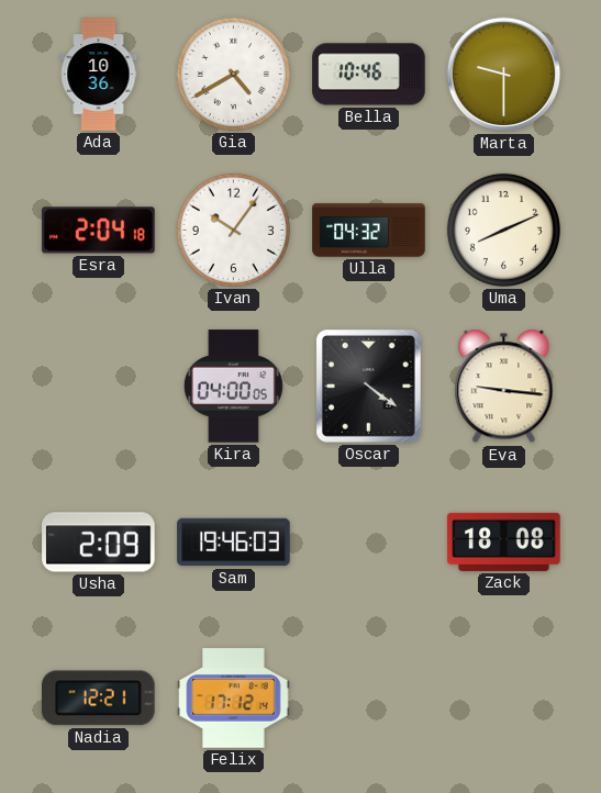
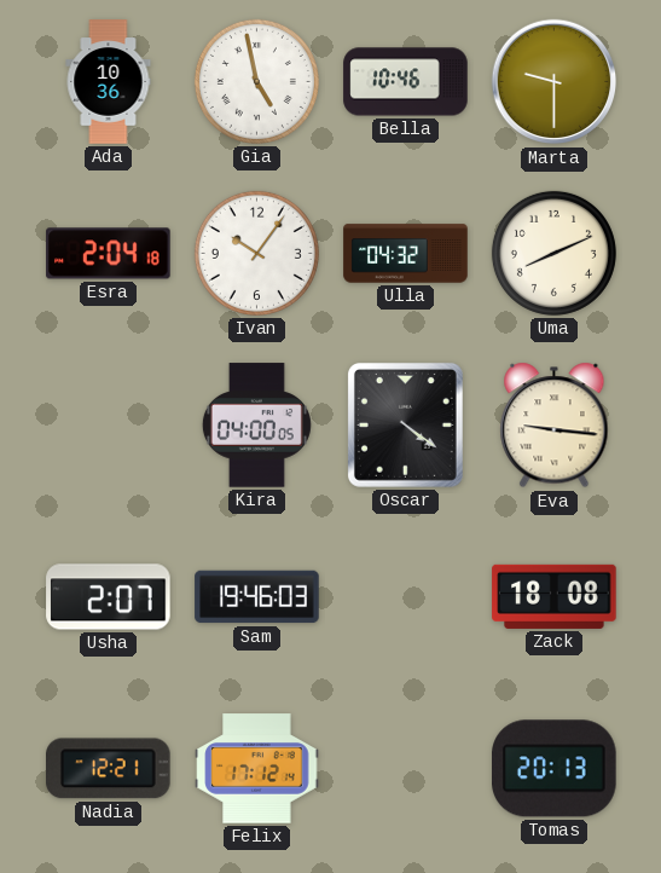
Gia: 4:40 -> 4:58
Usha: 2:09 -> 2:07
Tomas: none -> 20:13
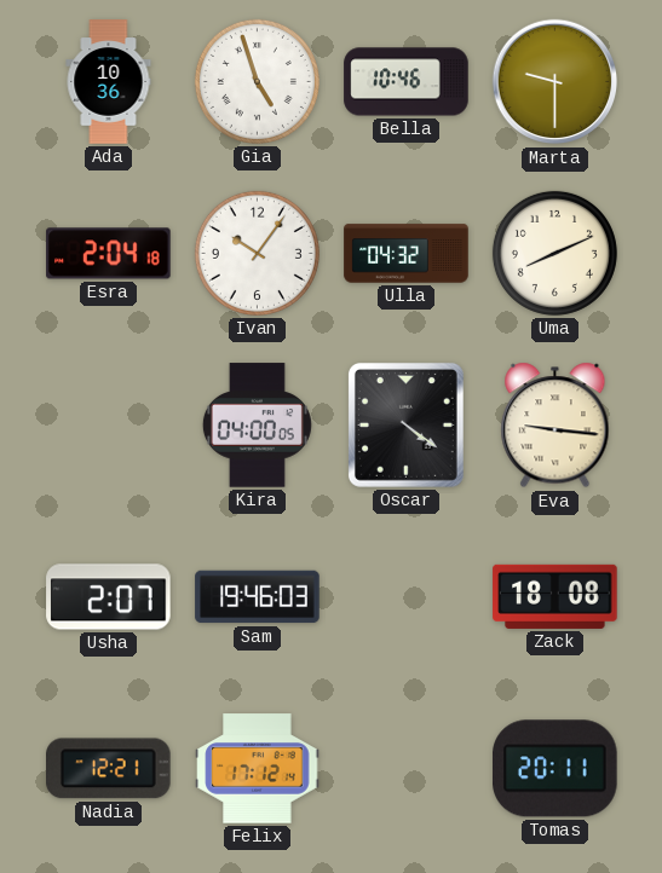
Gia: 4:58 -> 4:57
Tomas: 20:13 -> 20:11
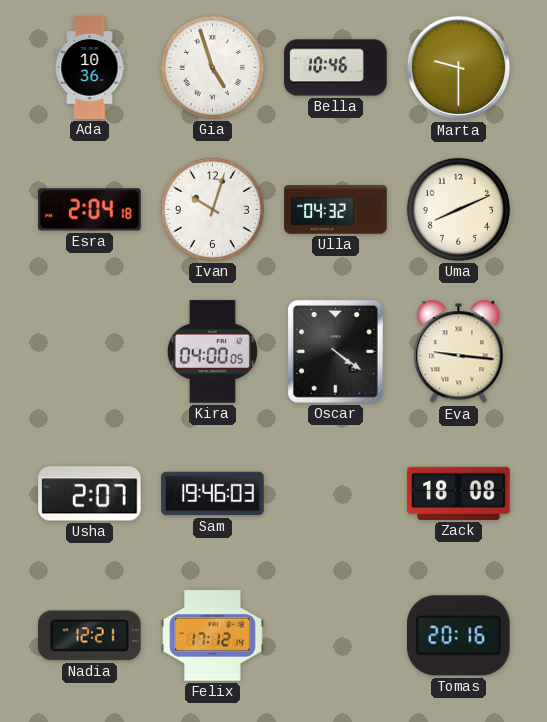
Ivan: 10:06 -> 10:03
Tomas: 20:11 -> 20:16
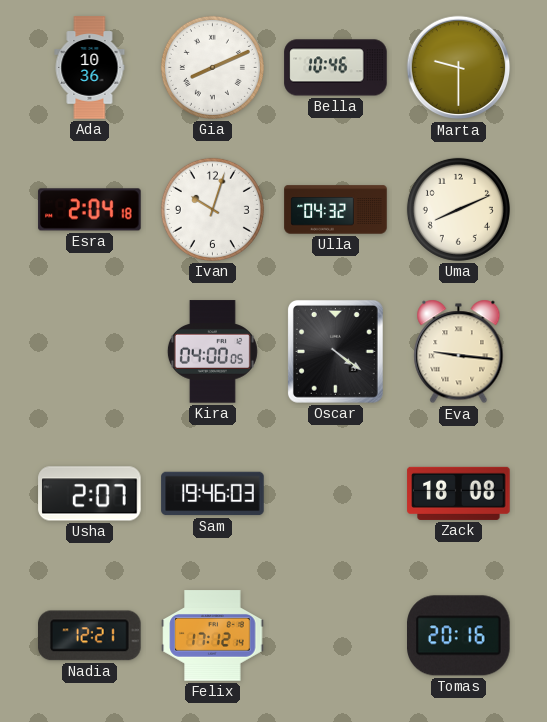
Gia: 4:57 -> 8:11
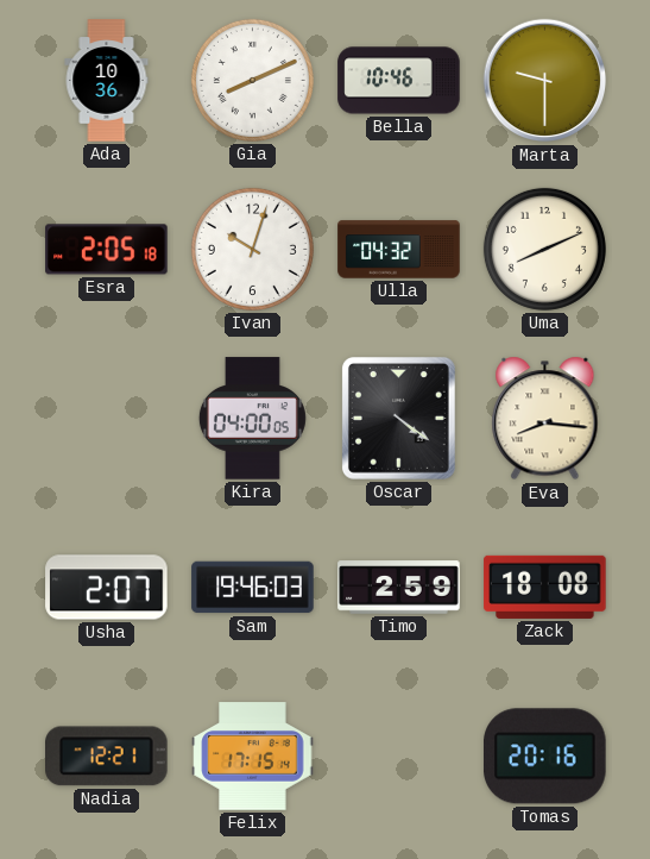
Esra: 2:04 -> 2:05
Eva: 9:16 -> 8:16
Timo: none -> 2:59
Felix: 17:12 -> 17:15
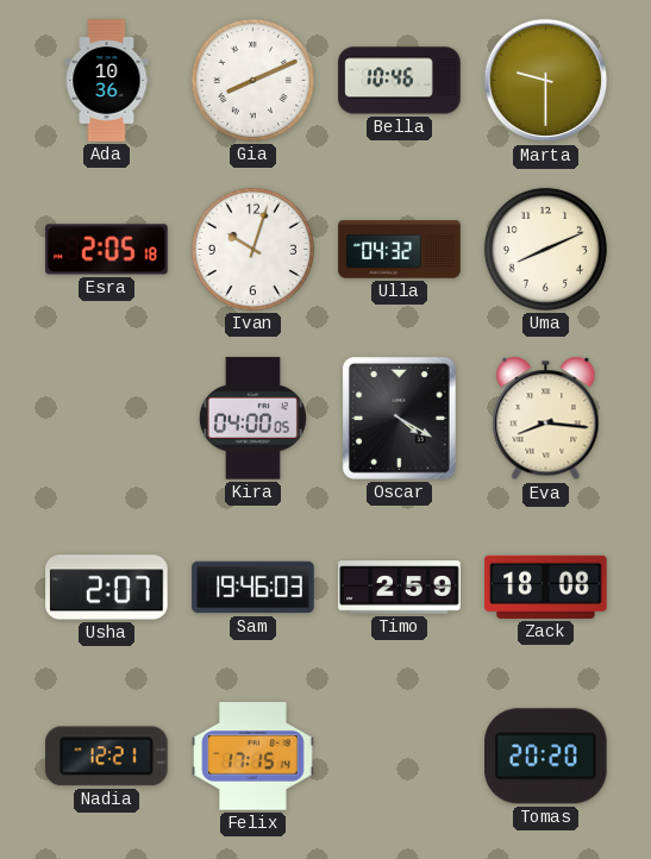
Oscar: 4:21 -> 4:20
Tomas: 20:16 -> 20:20
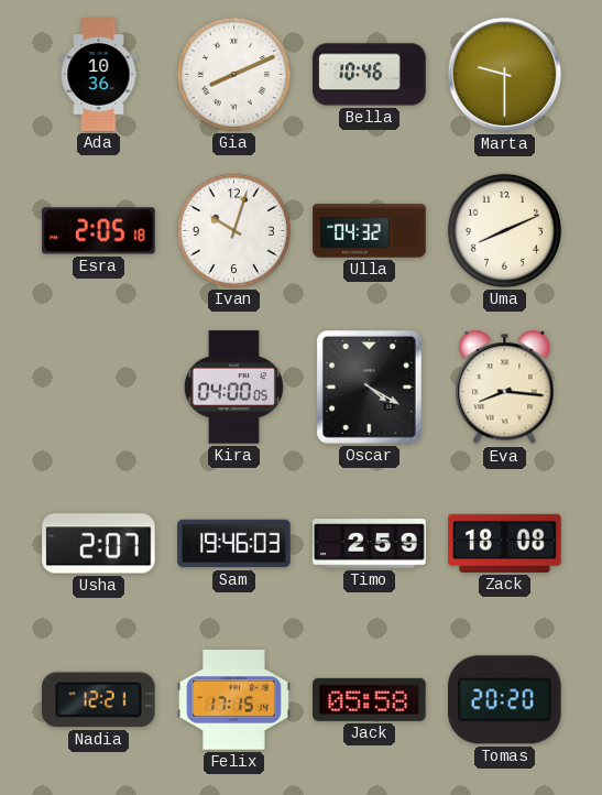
Jack: none -> 05:58
